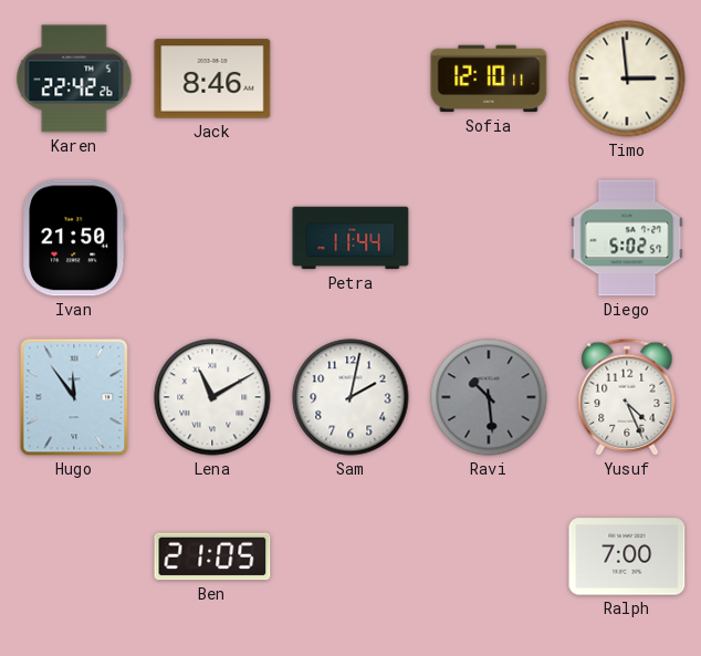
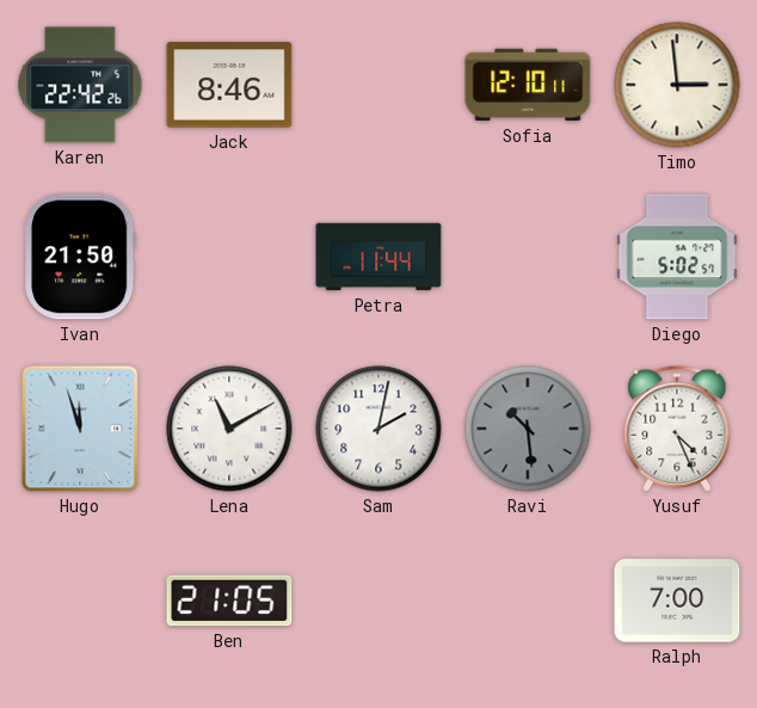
Hugo: 11:54 -> 11:57
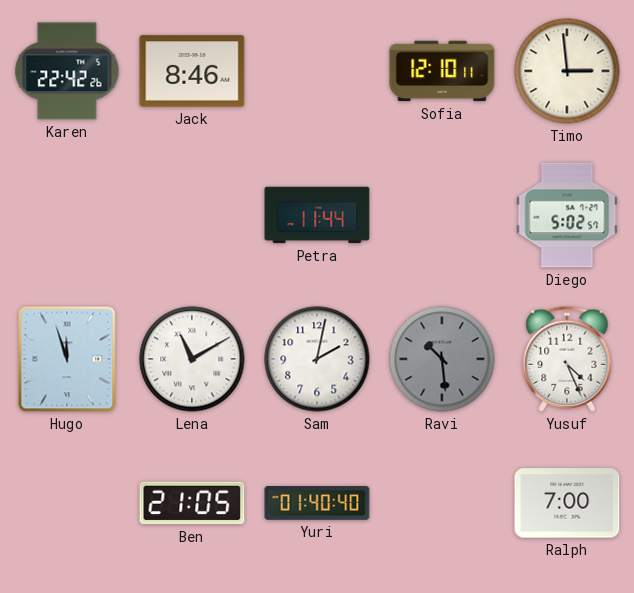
Ivan: 21:50 -> none
Yuri: none -> 01:40
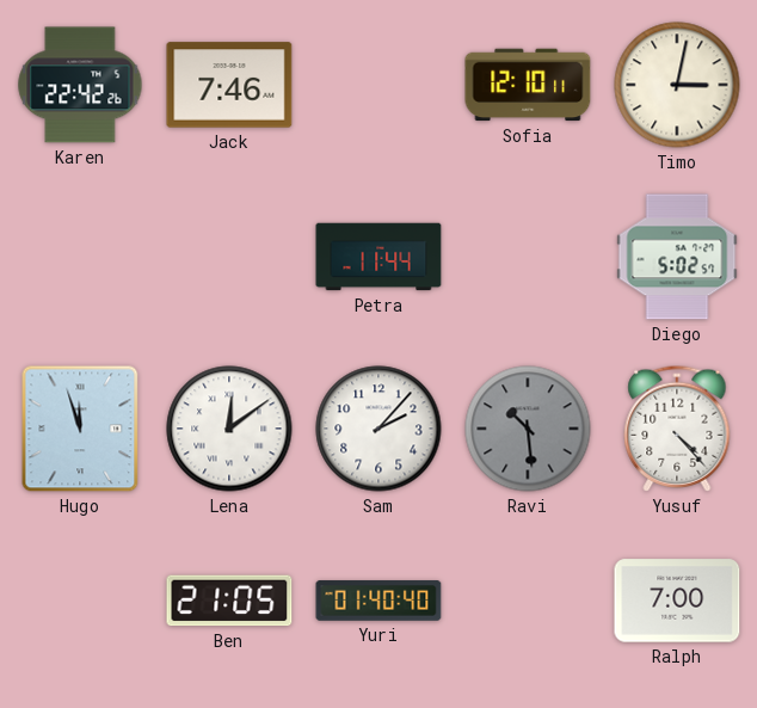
Jack: 8:46 -> 7:46
Timo: 2:59 -> 3:02
Lena: 11:10 -> 12:09
Sam: 2:02 -> 2:07
Yusuf: 4:26 -> 4:23
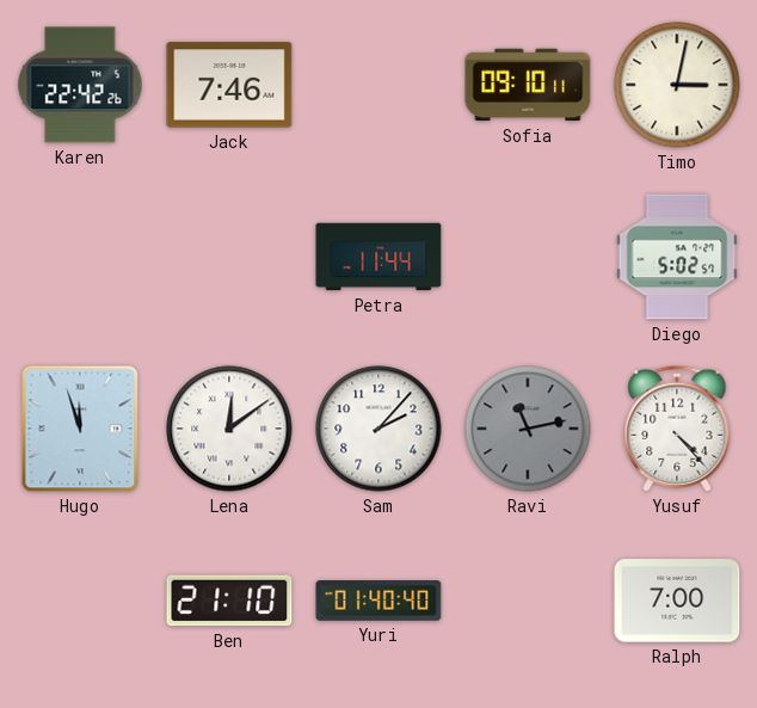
Sofia: 12:10 -> 09:10
Ravi: 10:29 -> 11:13
Ben: 21:05 -> 21:10
